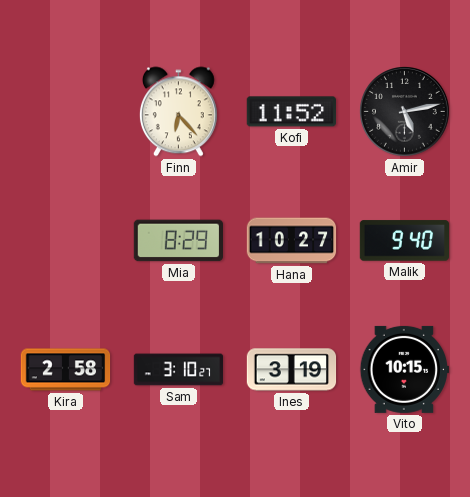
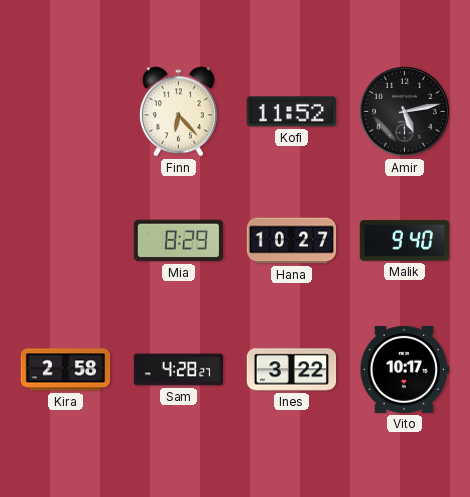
Sam: 3:10 -> 4:28
Ines: 3:19 -> 3:22
Vito: 10:15 -> 10:17
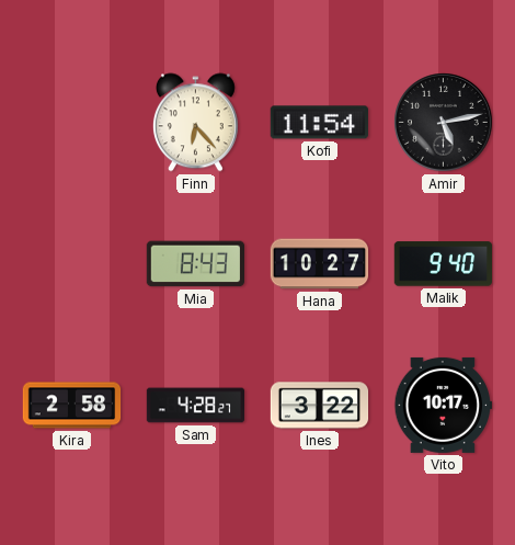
Kofi: 11:52 -> 11:54
Mia: 8:29 -> 8:43
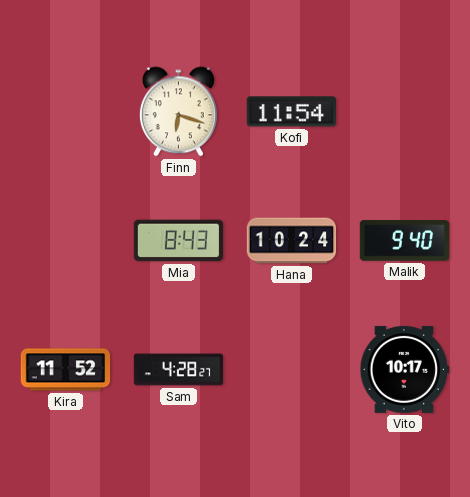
Finn: 6:23 -> 6:18
Amir: 5:13 -> none
Hana: 10:27 -> 10:24
Kira: 2:58 -> 11:52
Ines: 3:22 -> none
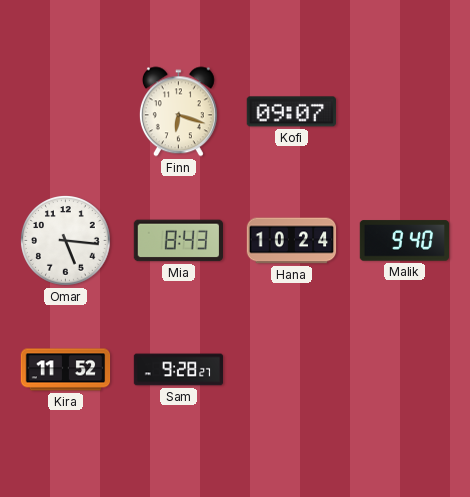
Kofi: 11:54 -> 09:07
Omar: none -> 5:16
Sam: 4:28 -> 9:28
Vito: 10:17 -> none
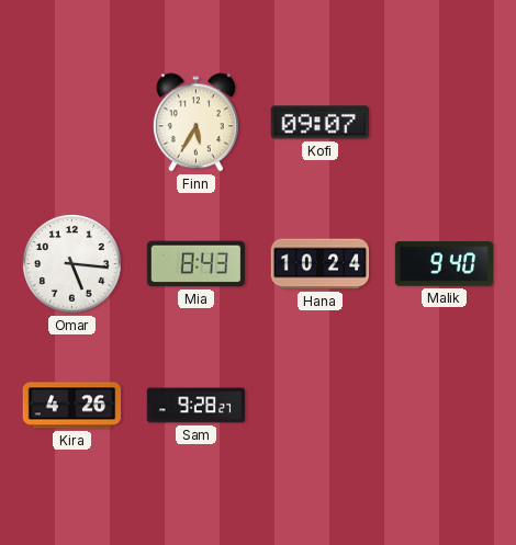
Finn: 6:18 -> 5:35
Kira: 11:52 -> 4:26
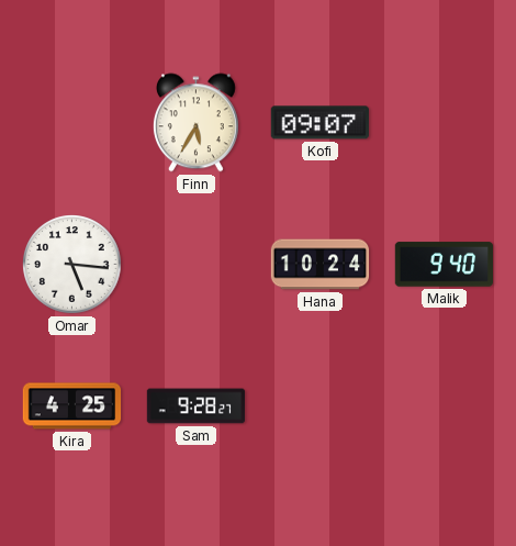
Mia: 8:43 -> none
Kira: 4:26 -> 4:25
